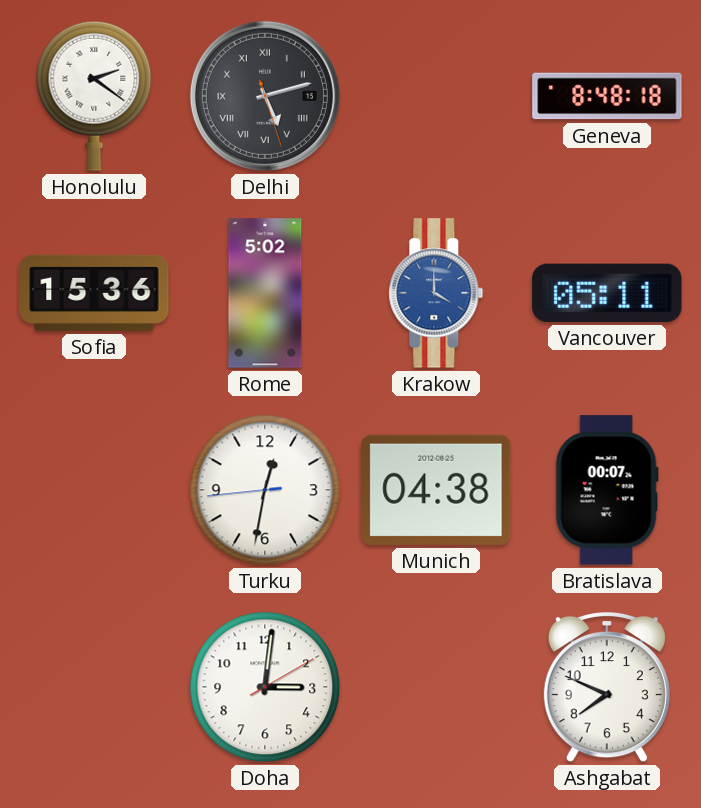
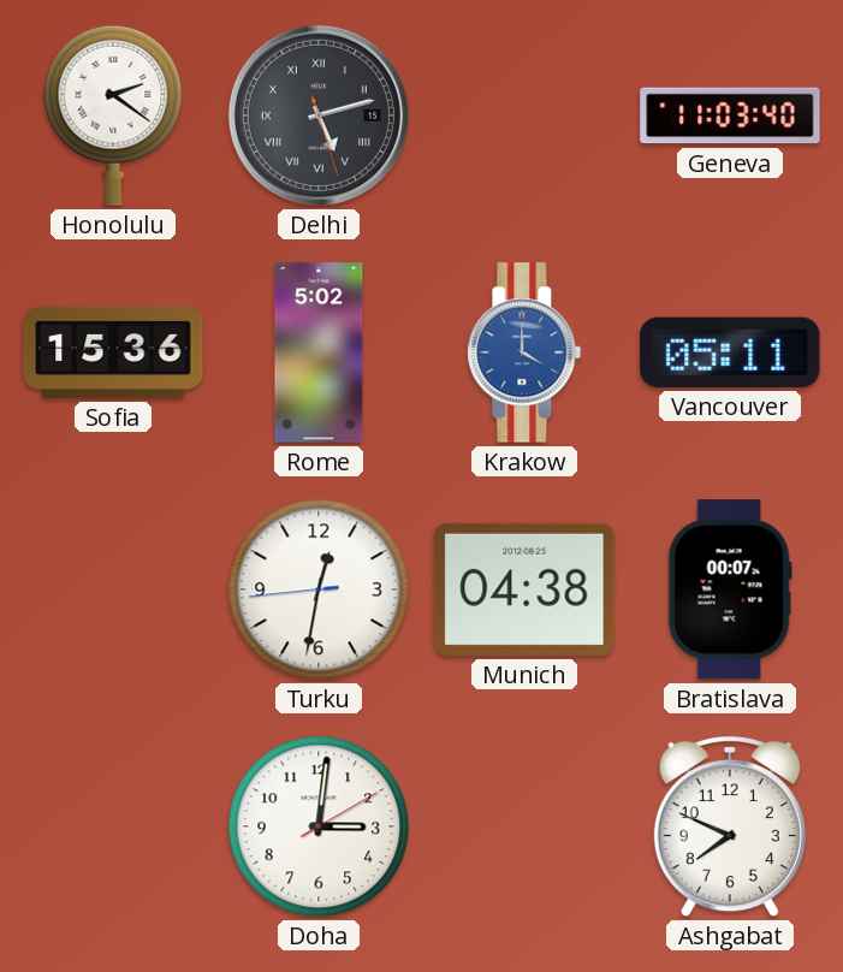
Geneva: 8:48 -> 11:03
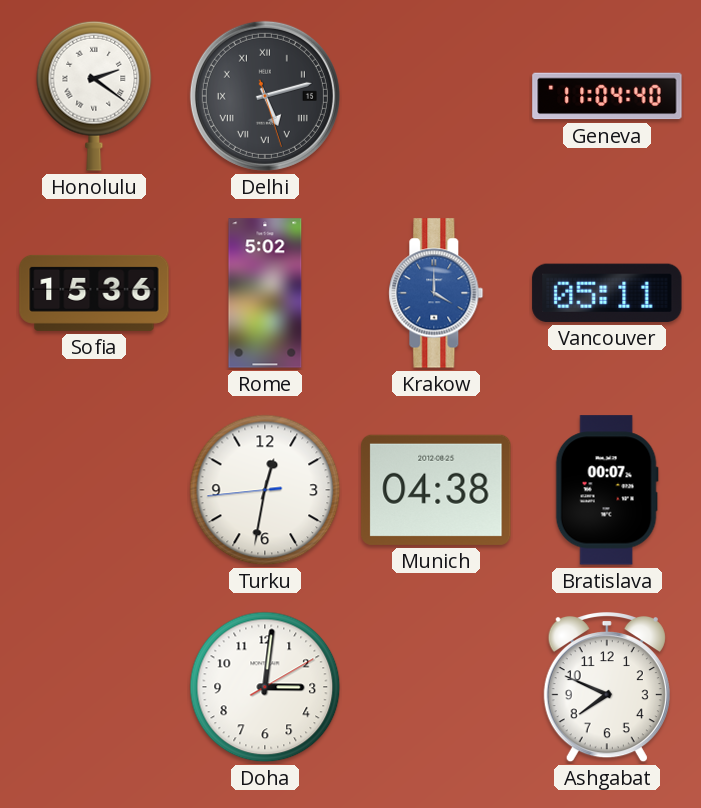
Geneva: 11:03 -> 11:04
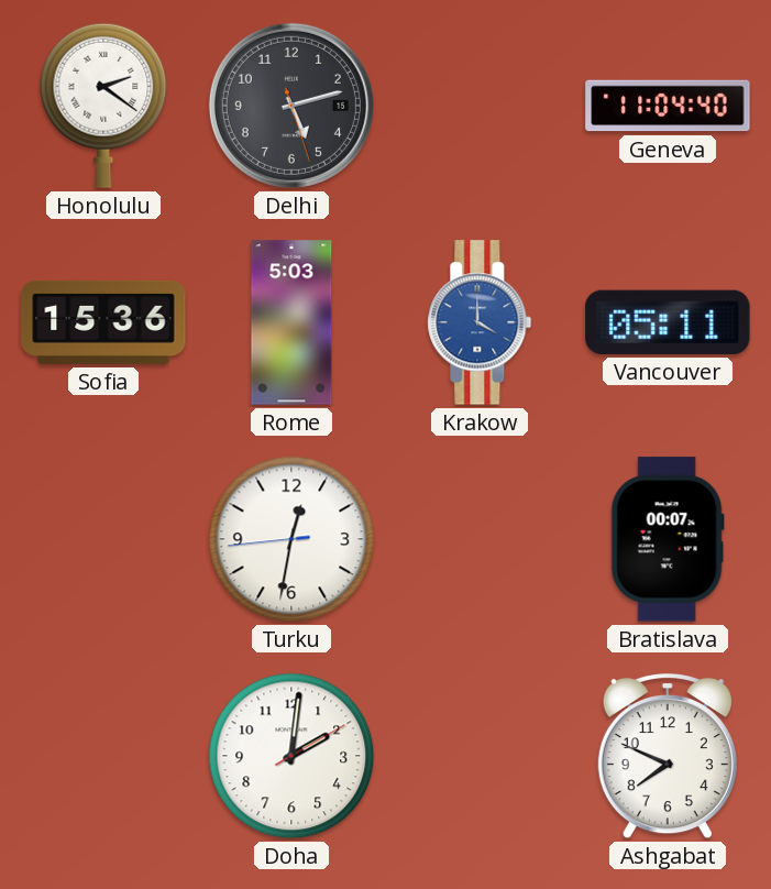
Delhi numerals: Roman -> Arabic
Rome: 5:02 -> 5:03
Munich: 04:38 -> none
Doha: 3:01 -> 2:01
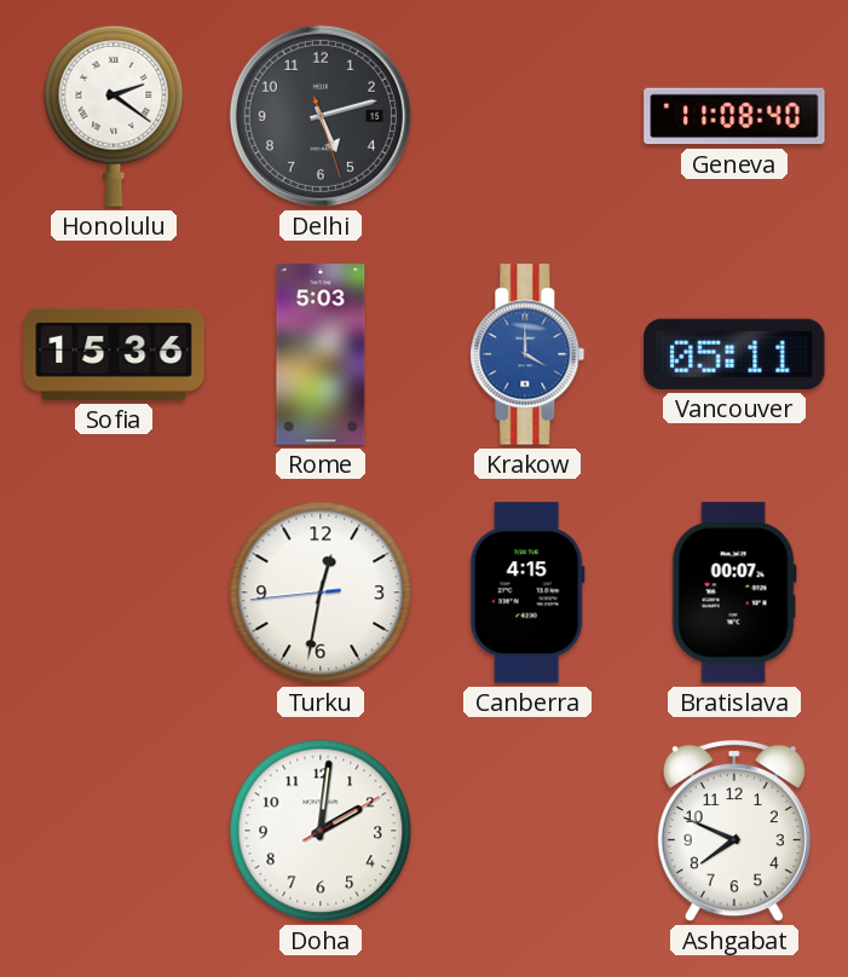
Geneva: 11:04 -> 11:08
Canberra: none -> 4:15
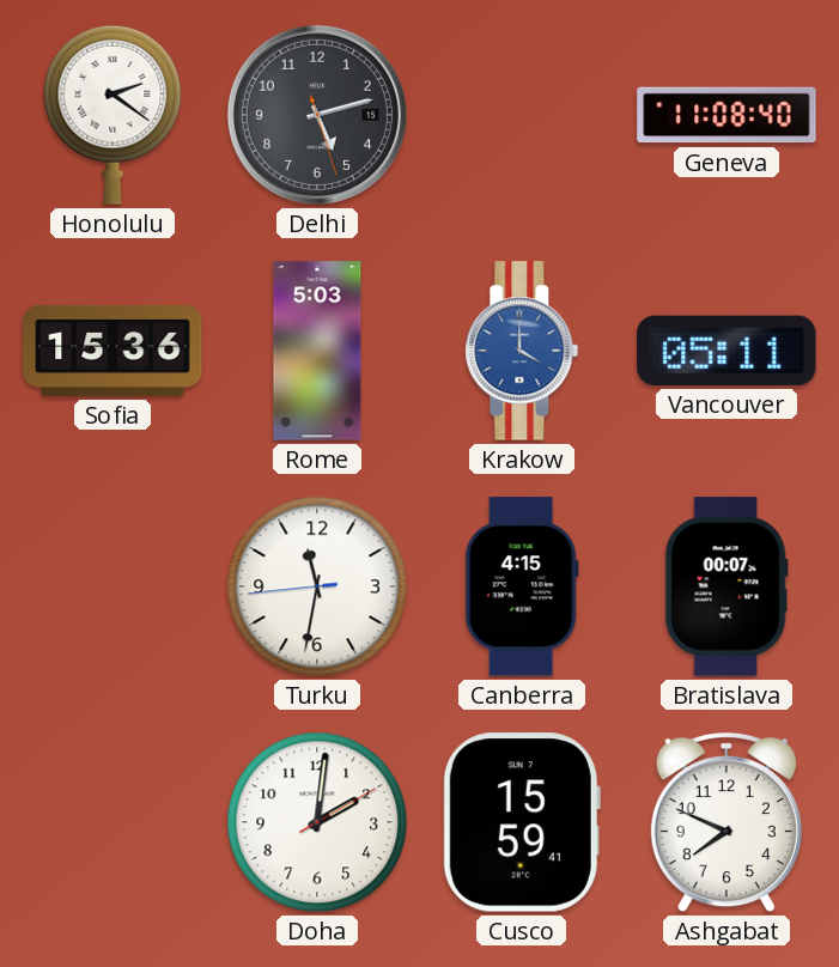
Turku: 12:31 -> 11:31
Cusco: none -> 15:59
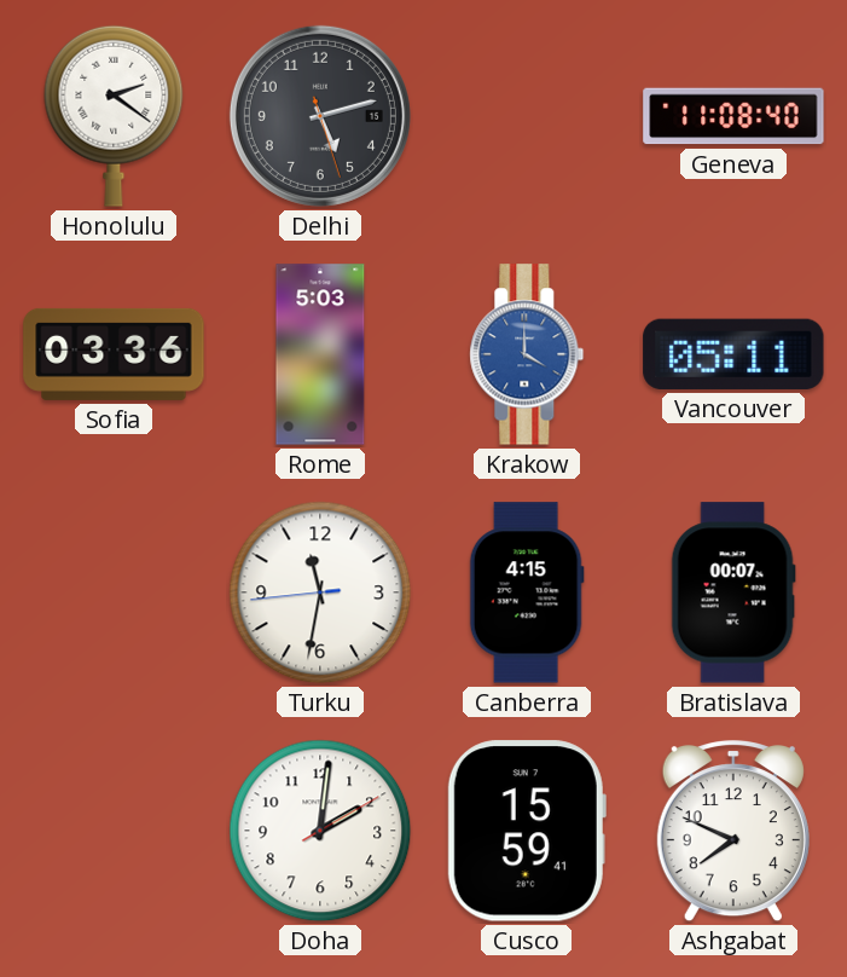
Sofia: 15:36 -> 03:36
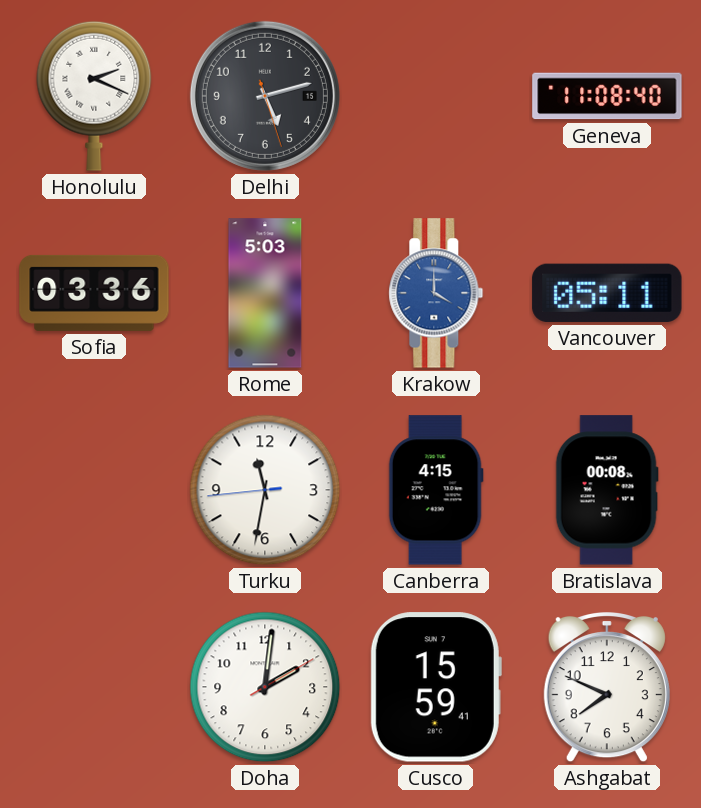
Honolulu: 2:21 -> 2:19
Bratislava: 00:07 -> 00:08
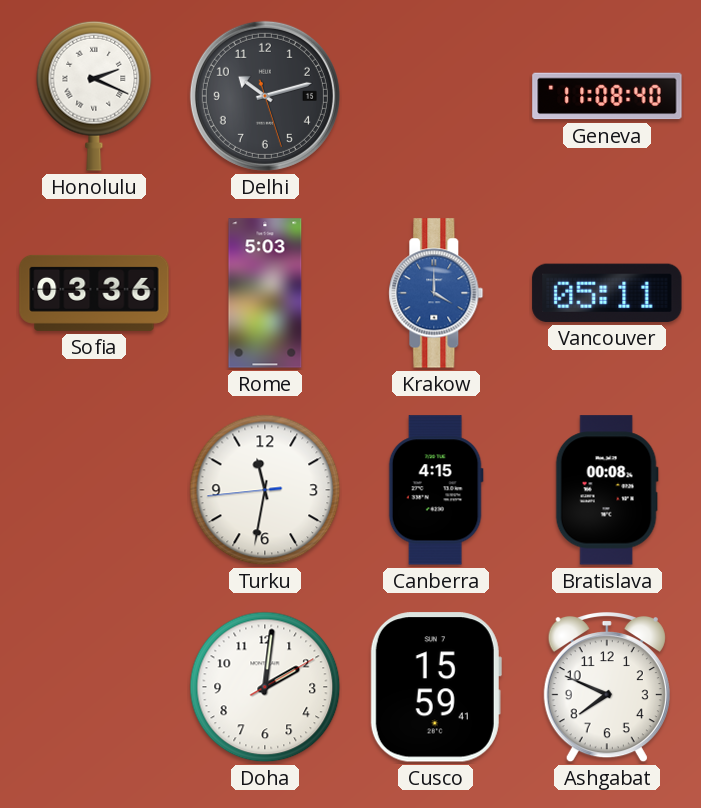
Delhi: 5:12 -> 10:12
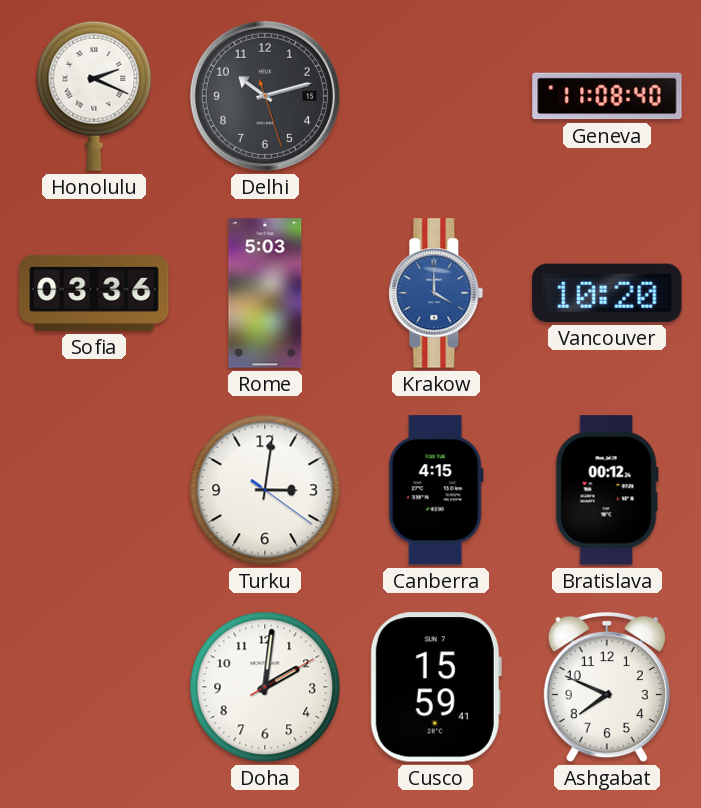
Vancouver: 05:11 -> 10:20
Turku: 11:31 -> 3:01
Bratislava: 00:08 -> 00:12
